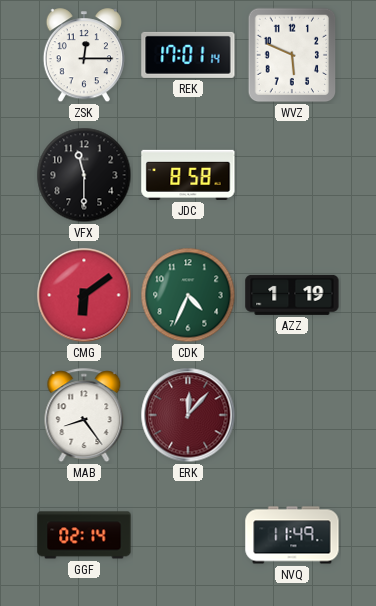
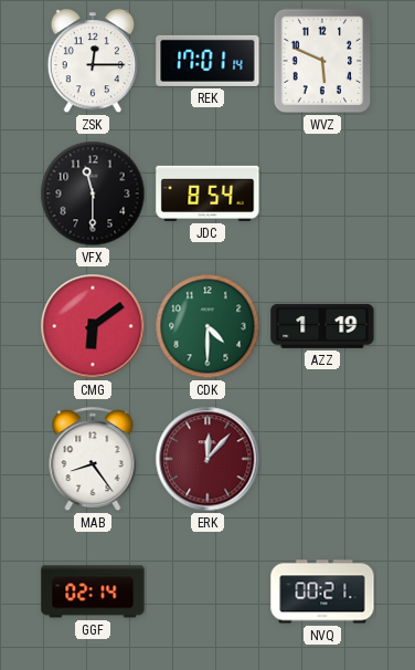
JDC: 8:58 -> 8:54
CDK: 4:34 -> 4:30
NVQ: 11:49 -> 00:21
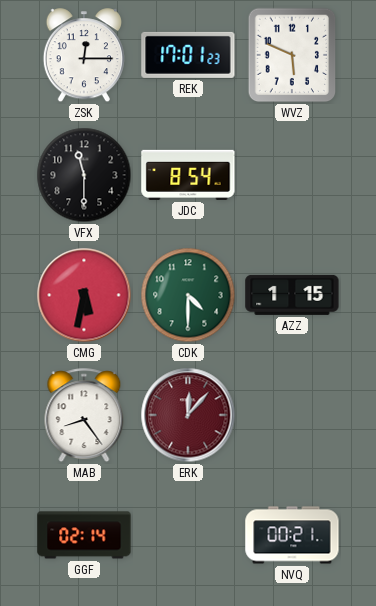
REK: 17:01:14 -> 17:01:23
CMG: 6:09 -> 5:32
AZZ: 1:19 -> 1:15
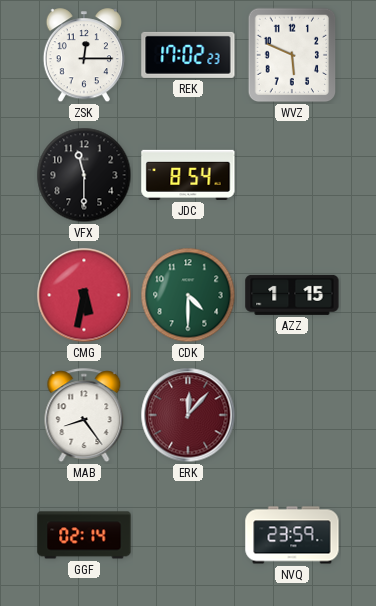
REK: 17:01 -> 17:02
NVQ: 00:21 -> 23:59
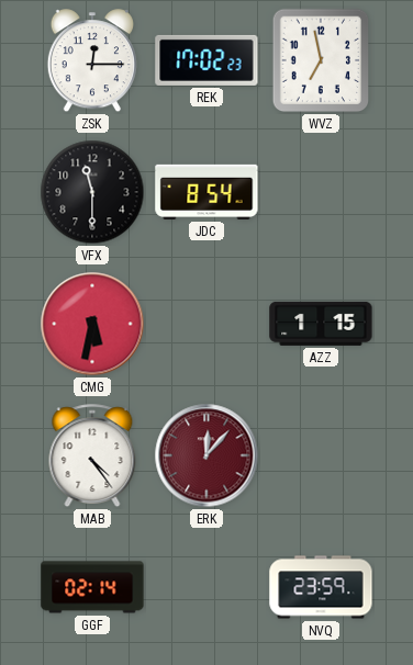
WVZ: 5:49 -> 6:58
CDK: 4:30 -> none
MAB: 8:24 -> 4:24
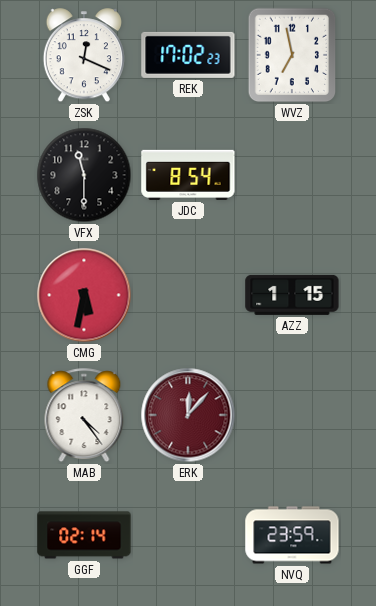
ZSK: 12:15 -> 12:19
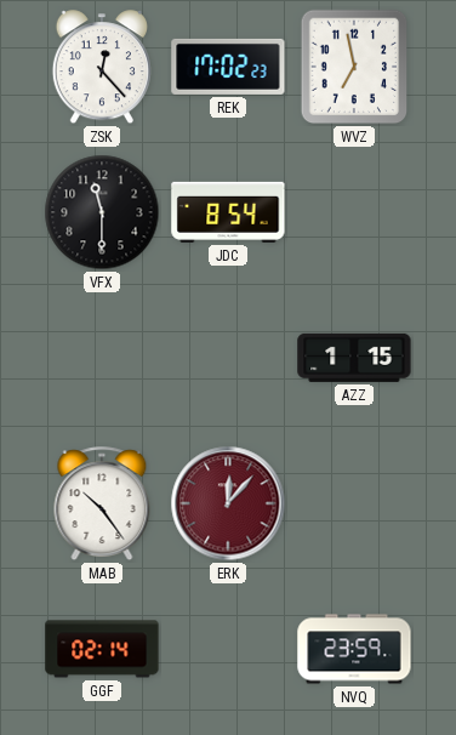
ZSK: 12:19 -> 12:23
CMG: 5:32 -> none
MAB: 4:24 -> 10:24
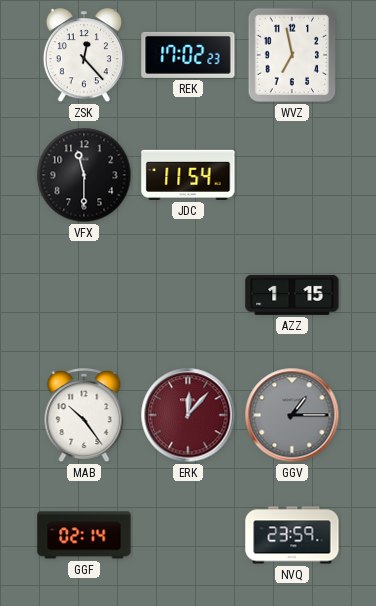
JDC: 8:54 -> 11:54
GGV: none -> 1:15
